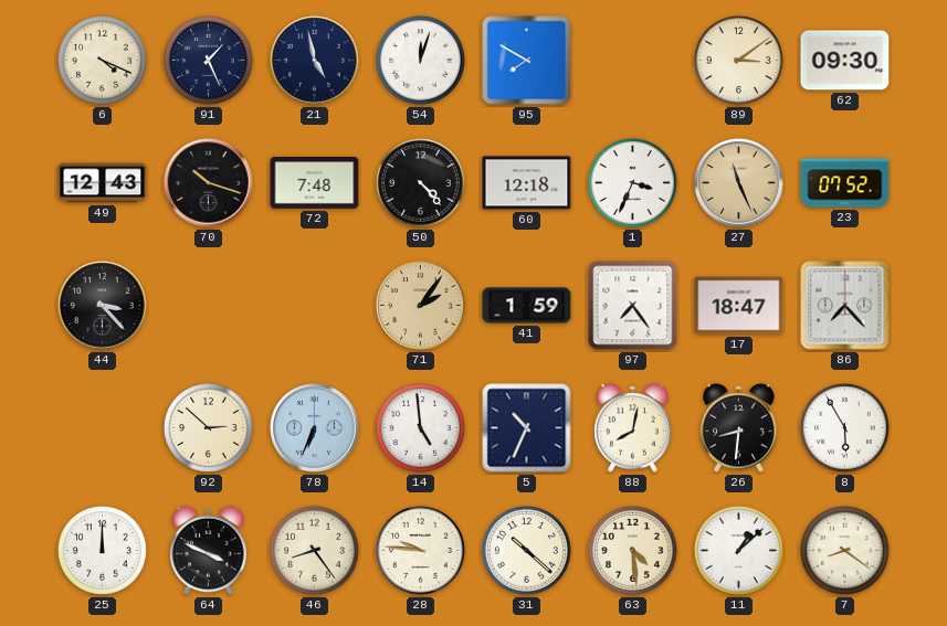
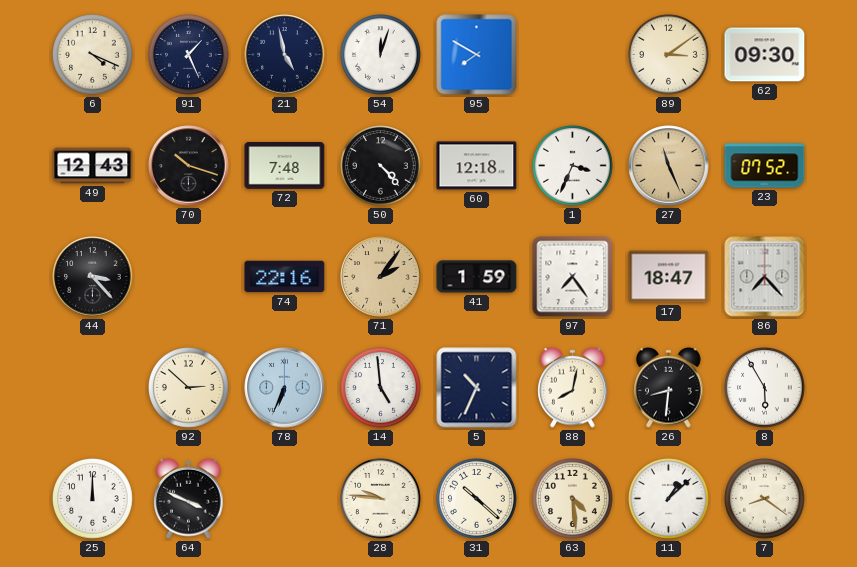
74: none -> 22:16
46: 8:24 -> none
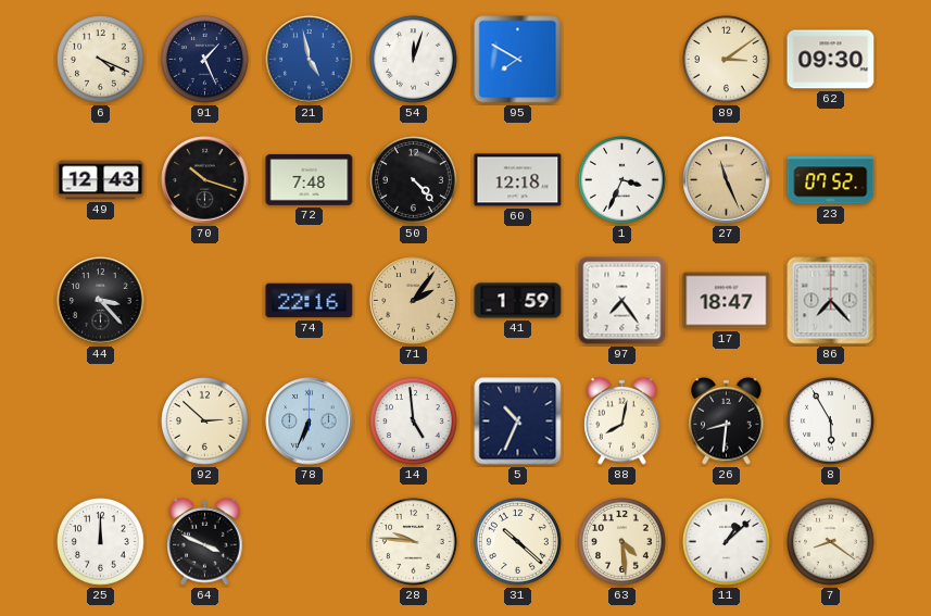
21 dial: navy -> blue
